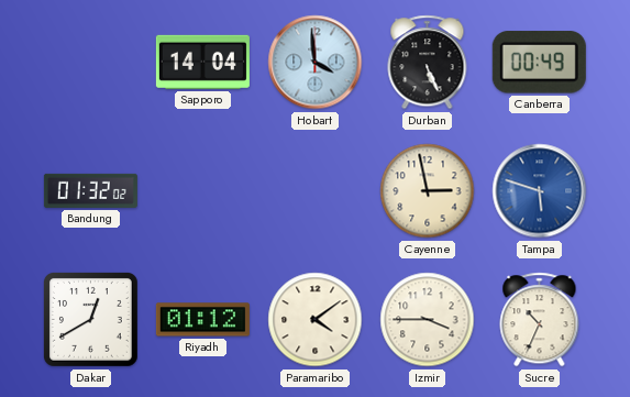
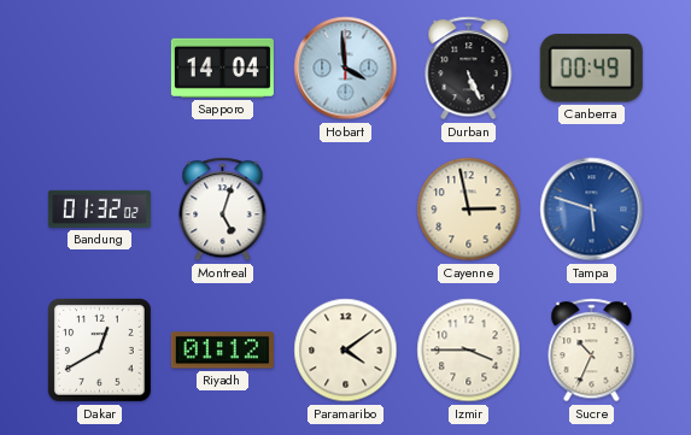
Montreal: none -> 5:03
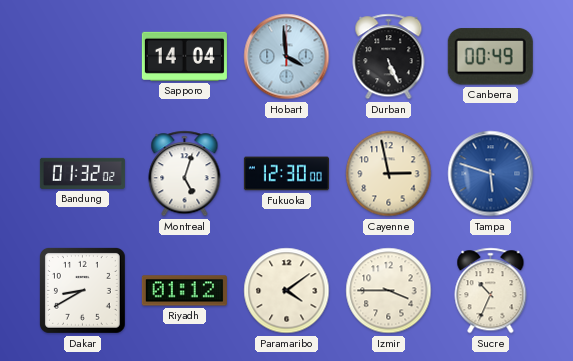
Fukuoka: none -> 12:30
Dakar: 12:40 -> 8:40
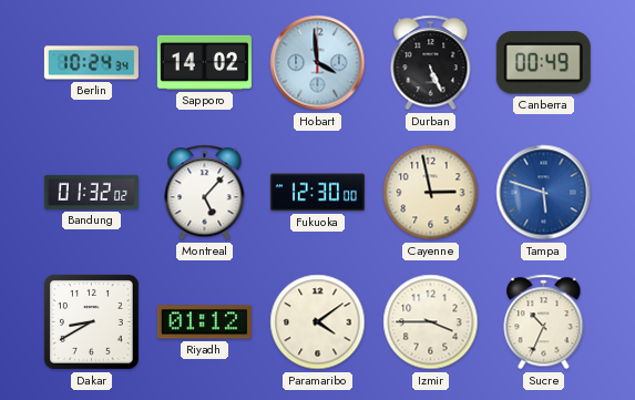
Berlin: none -> 10:24
Sapporo: 14:04 -> 14:02
Montreal: 5:03 -> 5:07
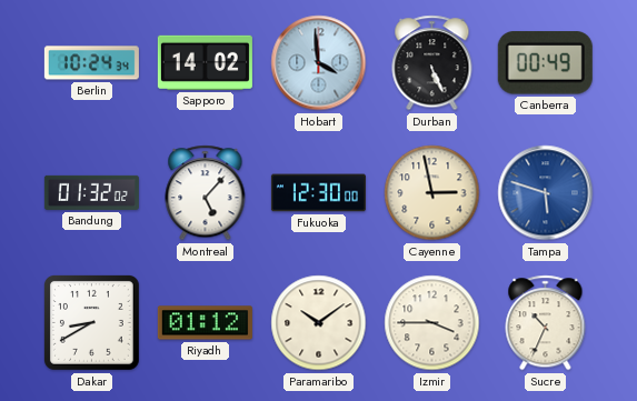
Paramaribo: 4:09 -> 10:09
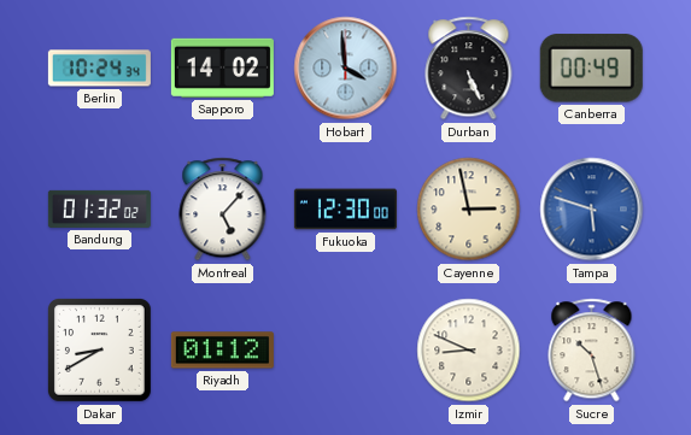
Paramaribo: 10:09 -> none
Izmir: 3:45 -> 8:49
Sucre: 10:34 -> 10:27
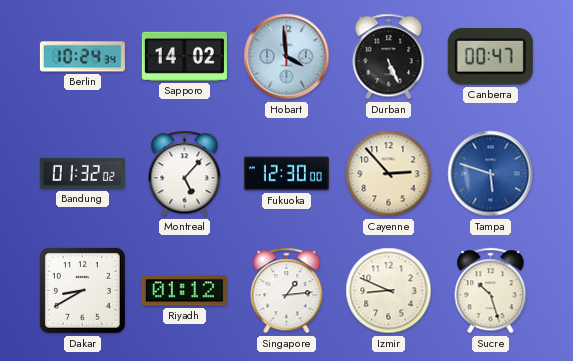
Canberra: 00:49 -> 00:47
Cayenne: 2:58 -> 2:53
Singapore: none -> 1:14
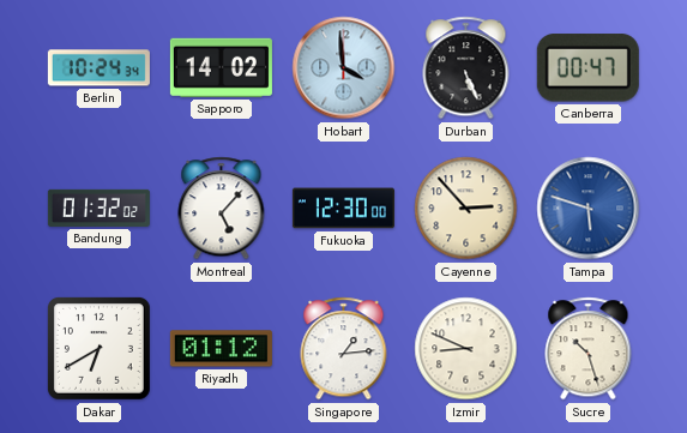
Dakar: 8:40 -> 6:40
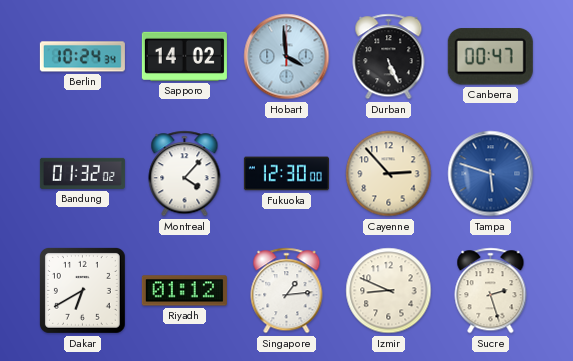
Montreal: 5:07 -> 4:07
Sucre: 10:27 -> 2:27
